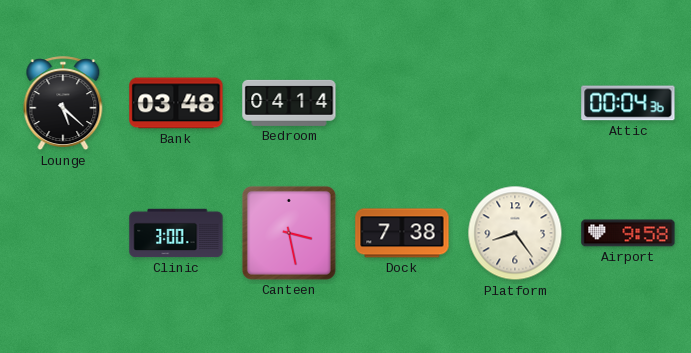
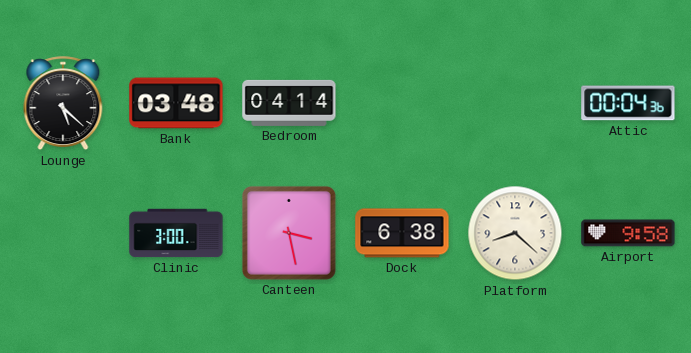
Dock: 7:38 -> 6:38
Platform: 8:24 -> 8:22
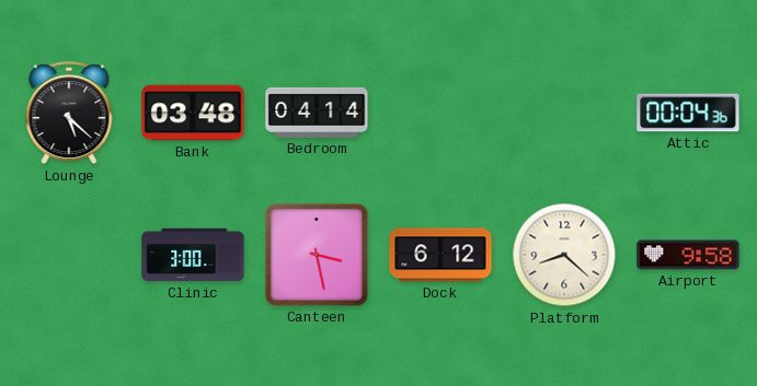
Dock: 6:38 -> 6:12
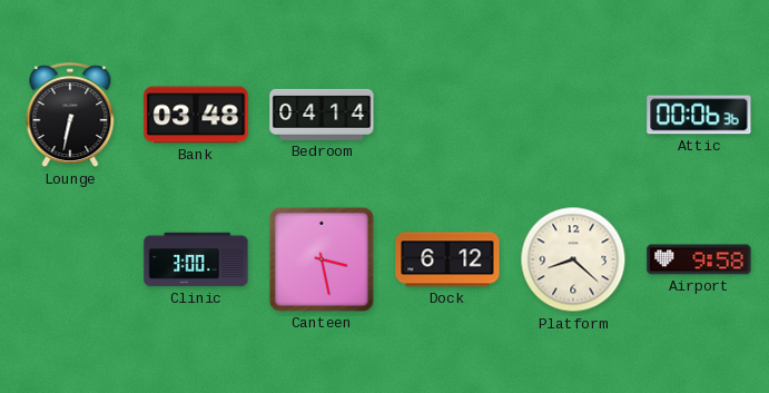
Lounge: 5:22 -> 6:32
Attic: 00:04 -> 00:06
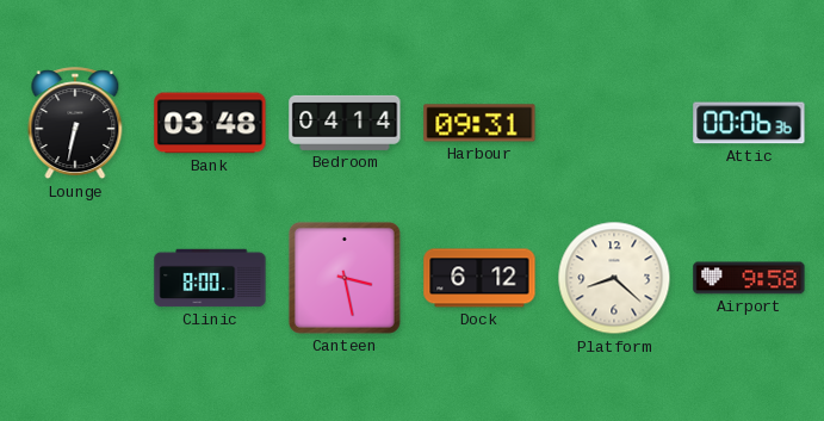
Harbour: none -> 09:31
Clinic: 3:00 -> 8:00
